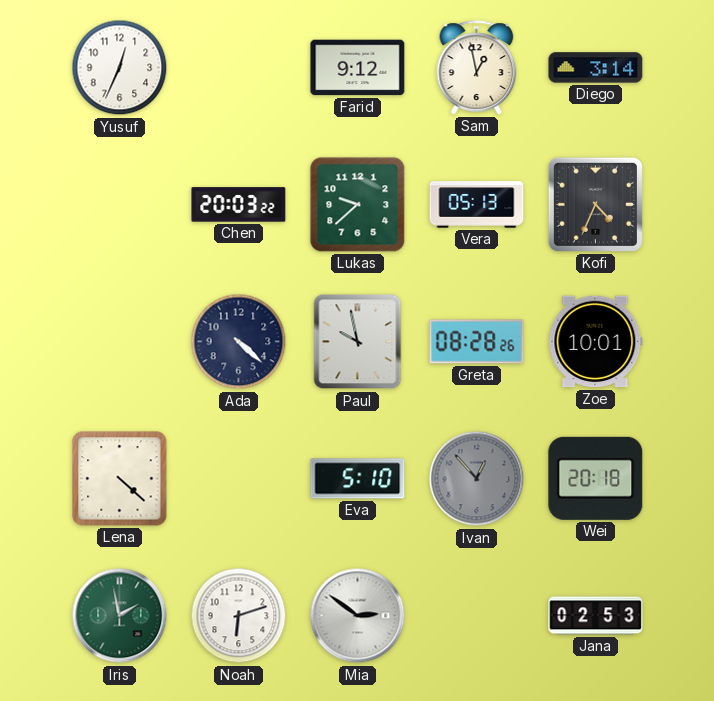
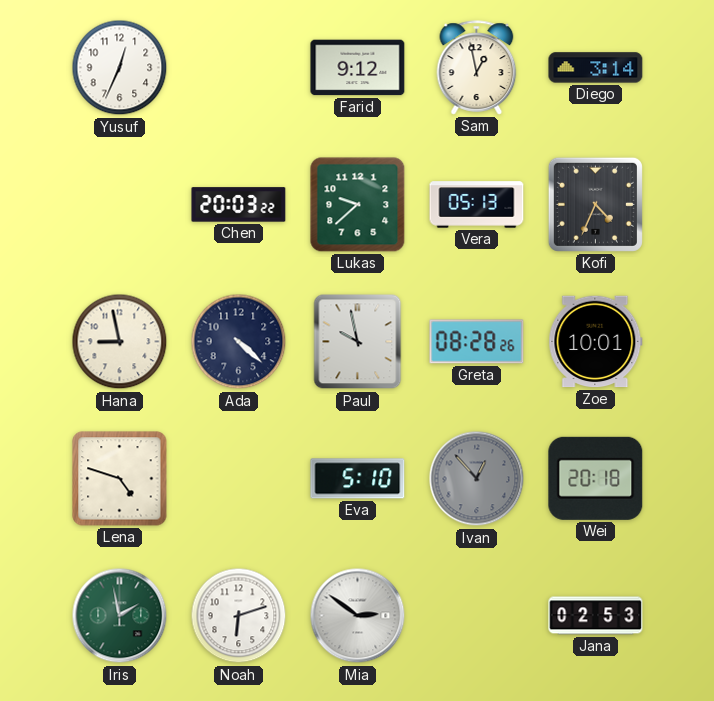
Hana: none -> 8:58
Lena: 4:22 -> 4:48
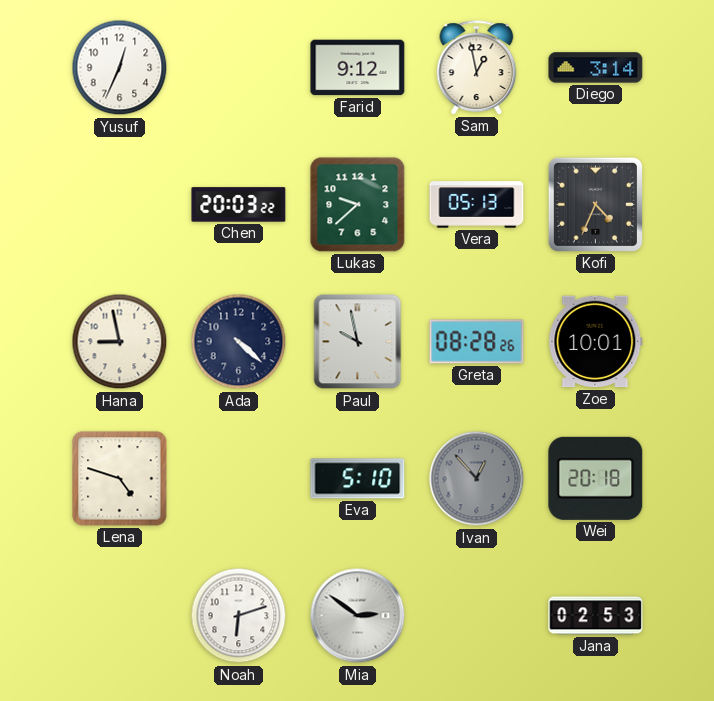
Iris: 1:58 -> none
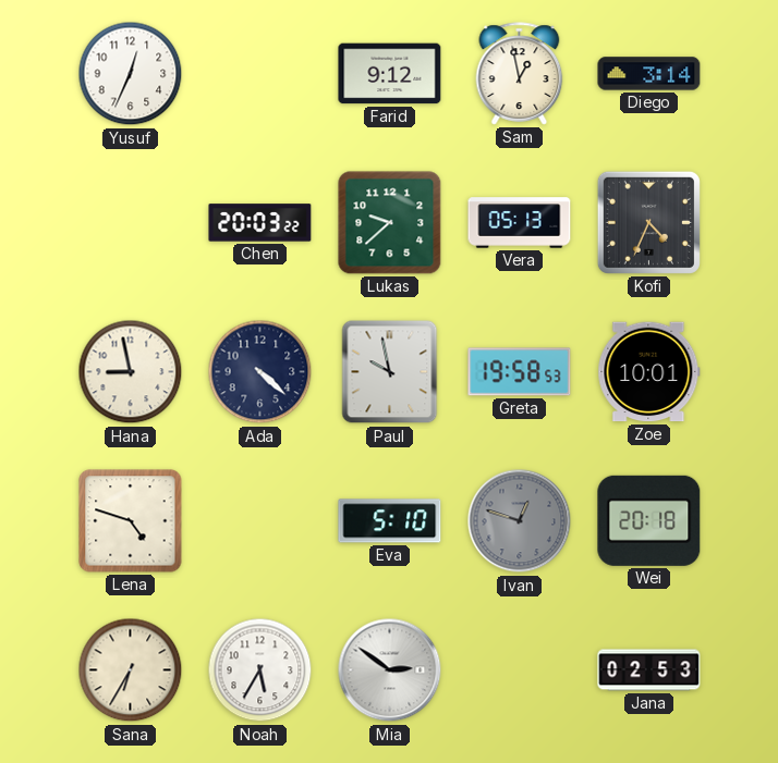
Greta: 08:28 -> 19:58
Ivan: 12:53 -> 12:48
Sana: none -> 6:35
Noah: 6:12 -> 5:35
